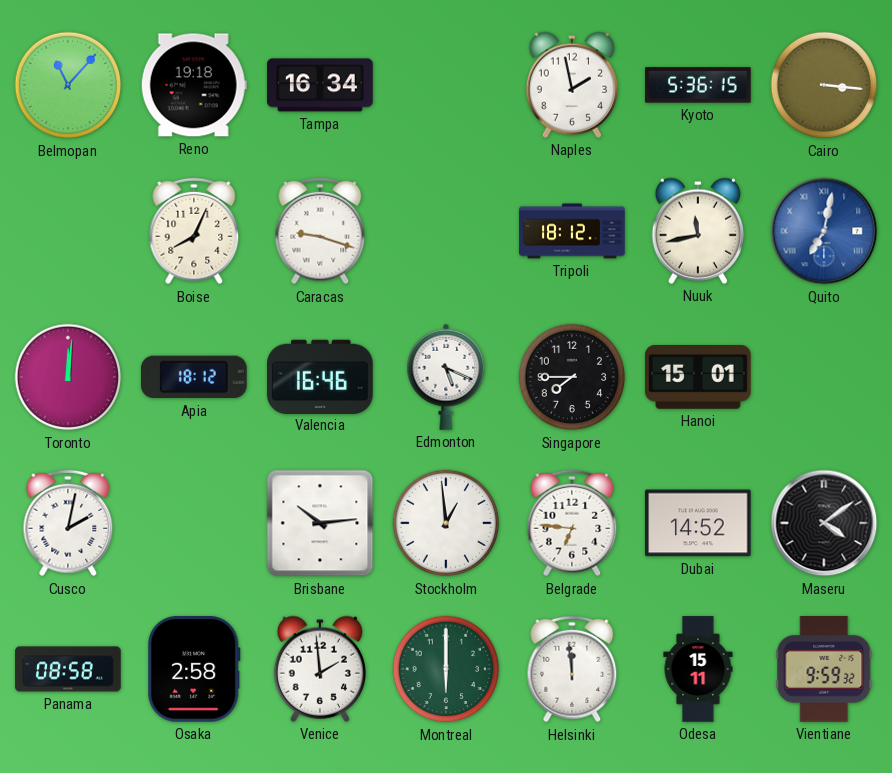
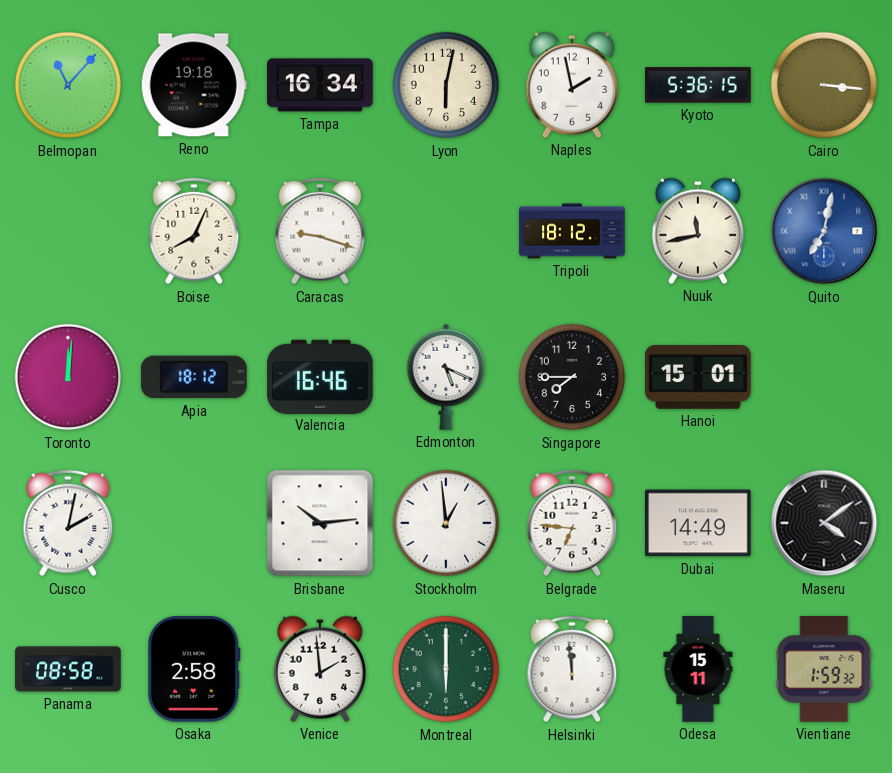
Lyon: none -> 6:02
Dubai: 14:52 -> 14:49
Vientiane: 9:59 -> 1:59
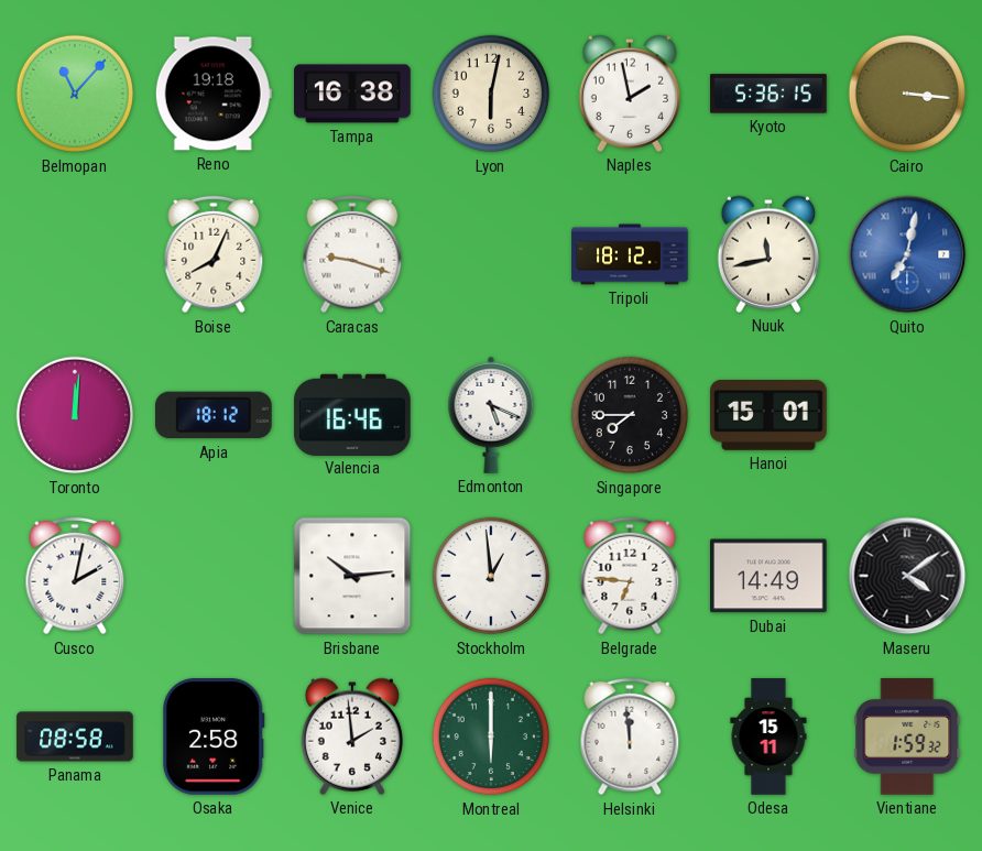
Tampa: 16:34 -> 16:38
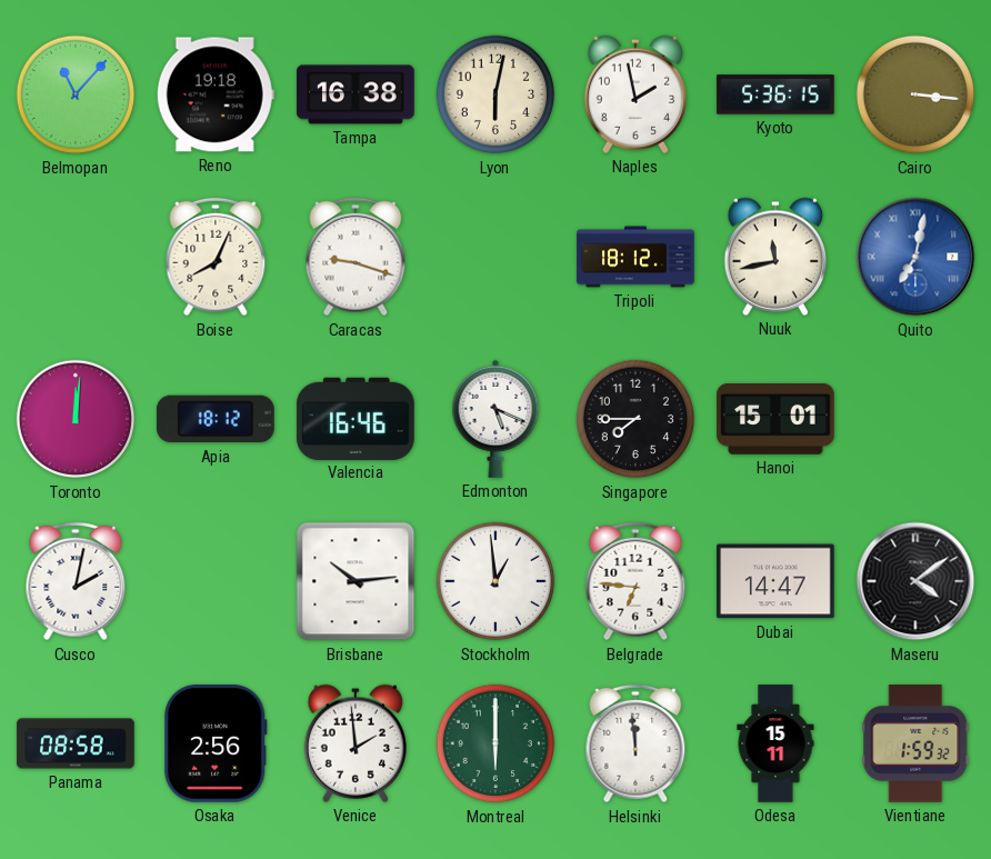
Dubai: 14:49 -> 14:47
Osaka: 2:58 -> 2:56
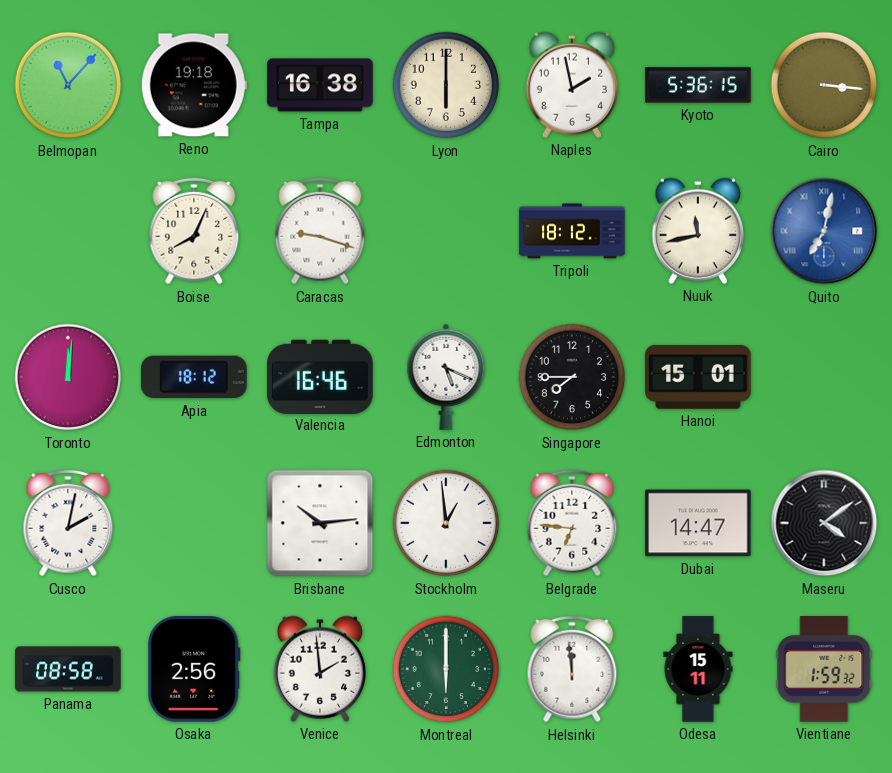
Lyon: 6:02 -> 6:00
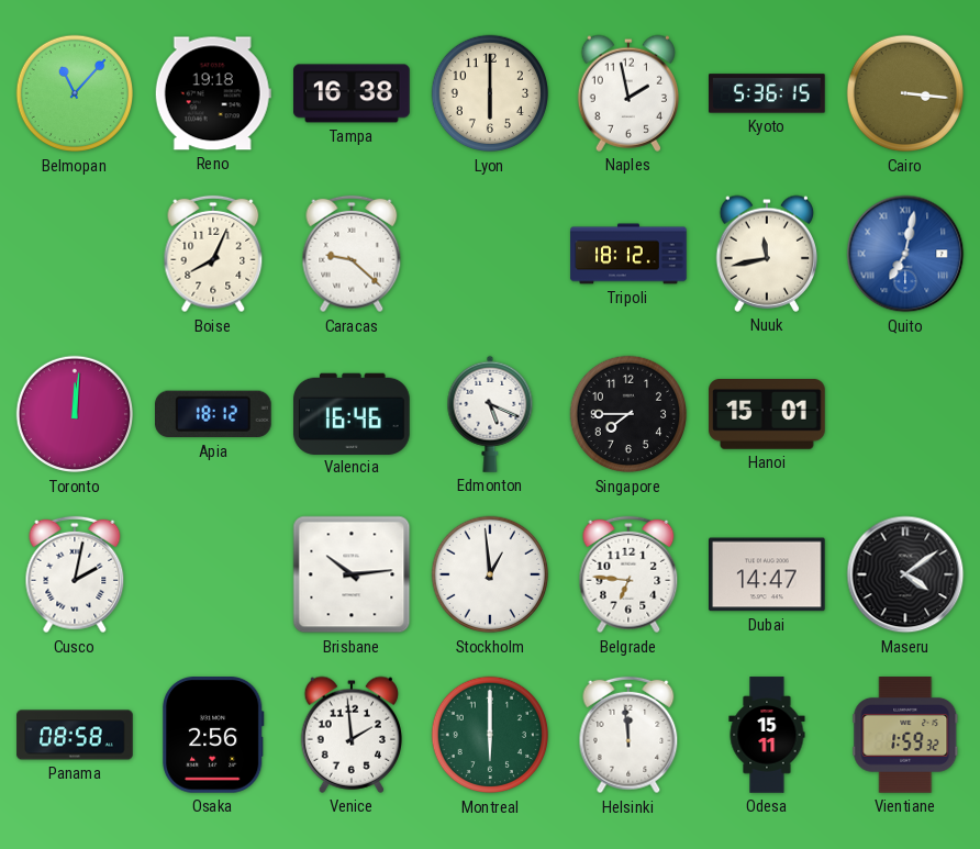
Caracas: 9:18 -> 9:22
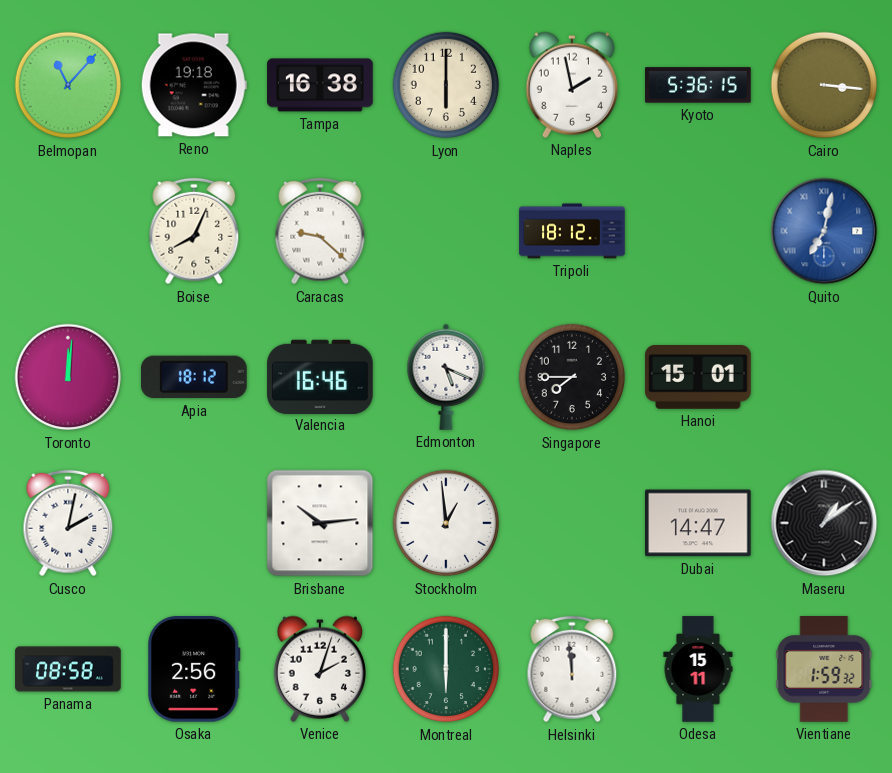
Nuuk: 11:43 -> none
Belgrade: 6:46 -> none
Maseru: 4:09 -> 1:09
Venice: 1:59 -> 2:03
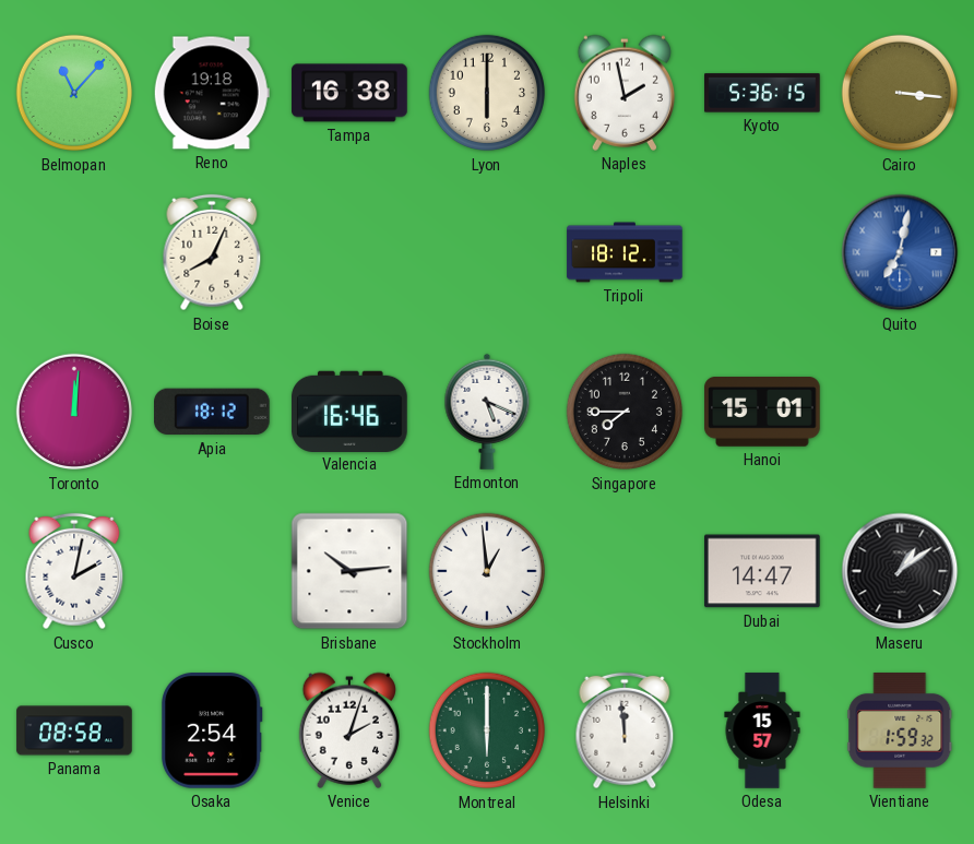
Caracas: 9:22 -> none
Osaka: 2:56 -> 2:54
Odesa: 15:11 -> 15:57
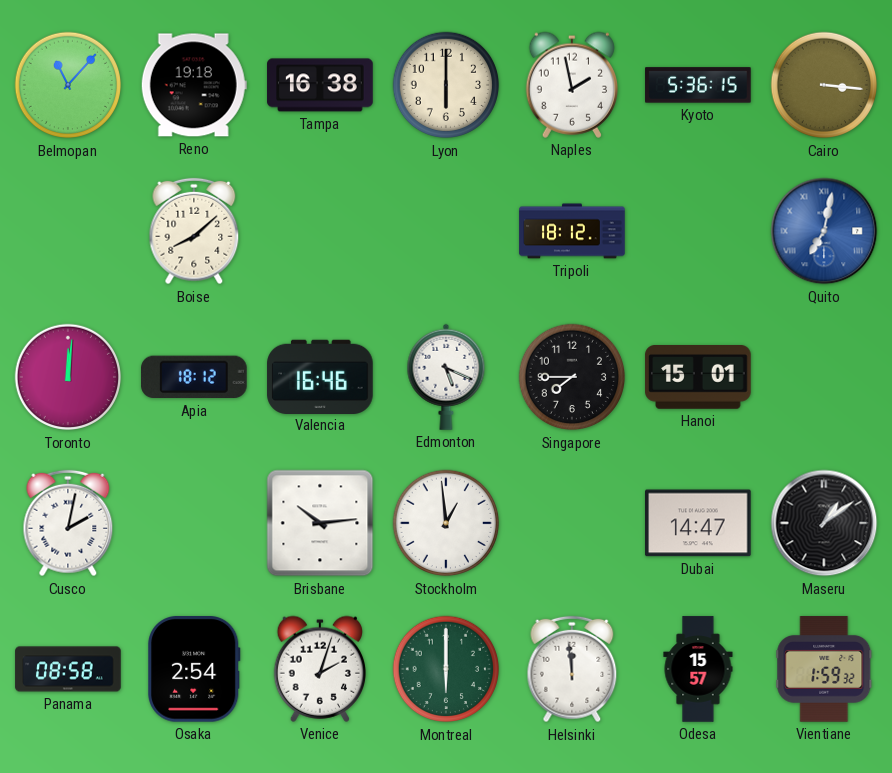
Boise: 8:04 -> 8:08
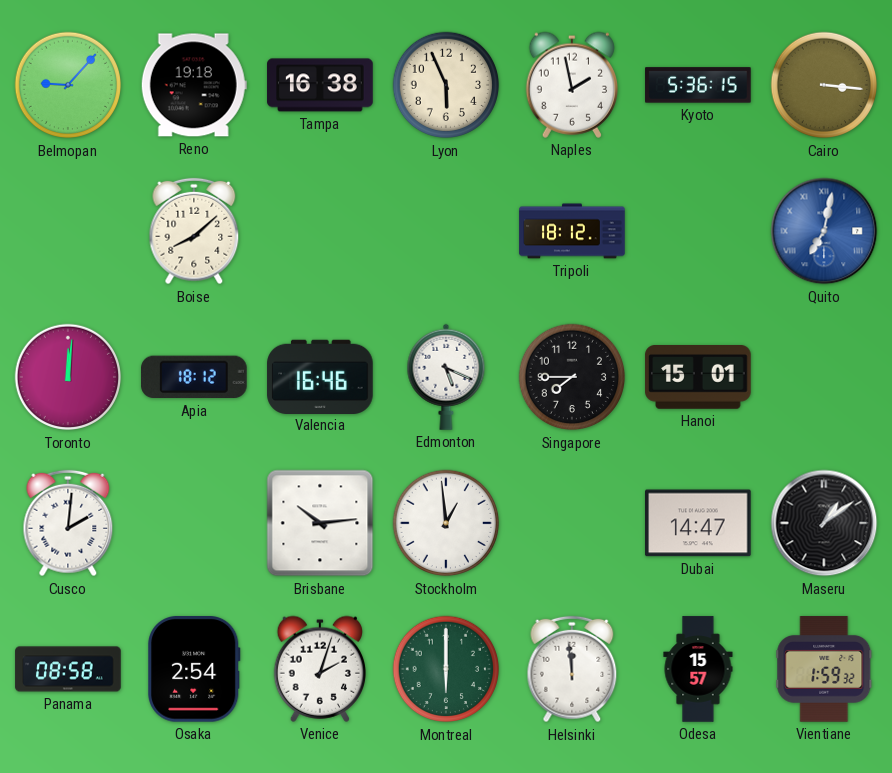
Belmopan: 11:07 -> 9:07
Lyon: 6:00 -> 5:56
Cusco: 2:02 -> 2:01
